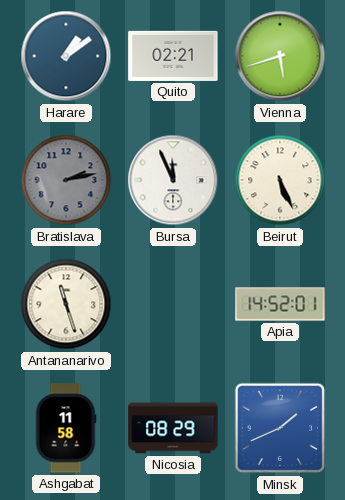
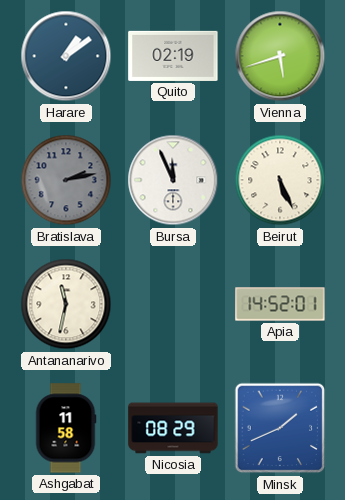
Quito: 02:21 -> 02:19
Antananarivo: 11:27 -> 11:32
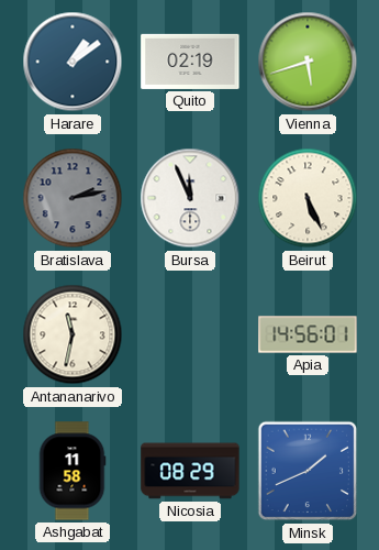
Apia: 14:52 -> 14:56
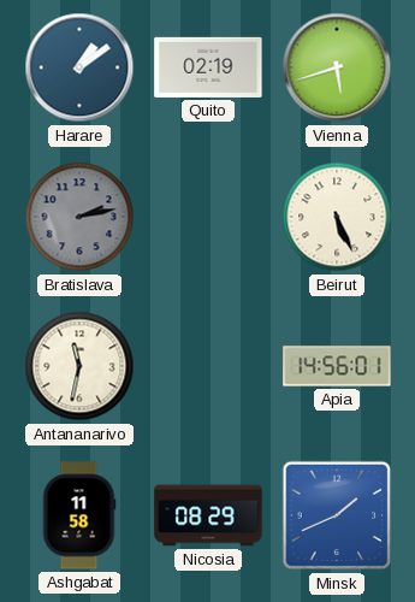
Bursa: 11:56 -> none
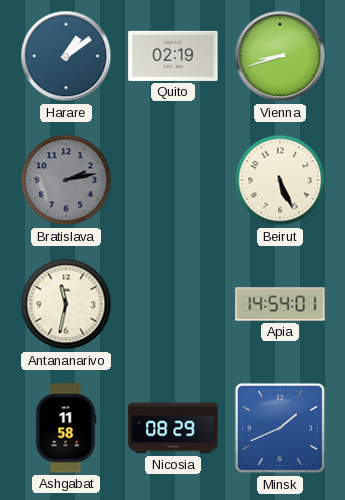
Vienna: 5:42 -> 8:42
Apia: 14:56 -> 14:54
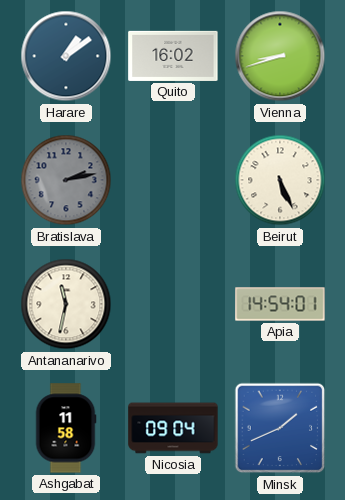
Quito: 02:19 -> 16:02
Nicosia: 08:29 -> 09:04
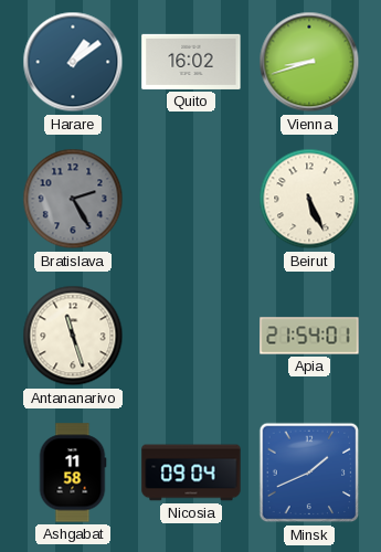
Bratislava: 2:13 -> 2:25
Antananarivo: 11:32 -> 11:27
Apia: 14:54 -> 21:54
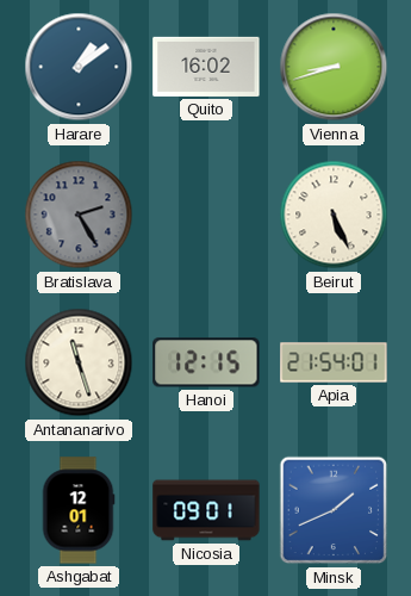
Hanoi: none -> 12:15
Ashgabat: 11:58 -> 12:01
Nicosia: 09:04 -> 09:01
